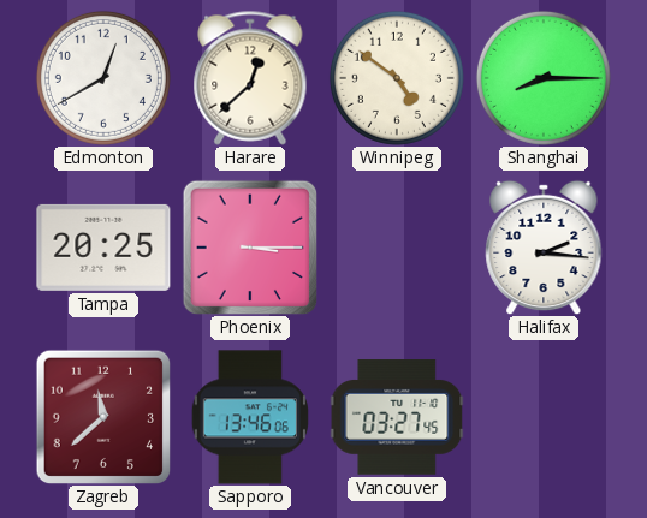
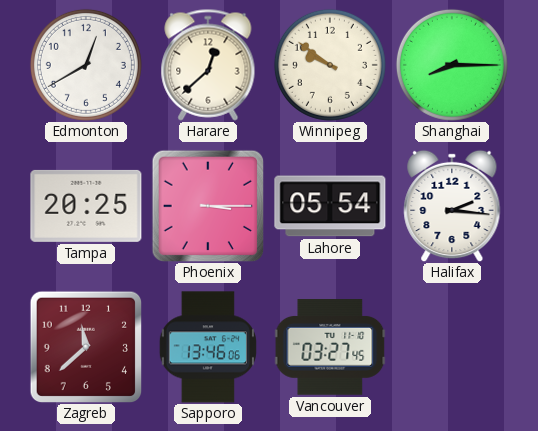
Winnipeg: 4:51 -> 9:51
Lahore: none -> 05:54
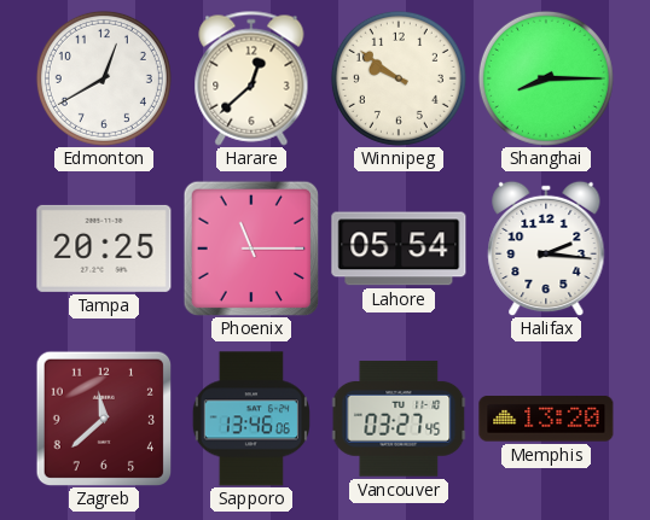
Phoenix: 3:15 -> 11:15
Memphis: none -> 13:20
